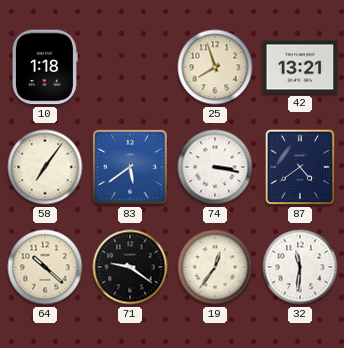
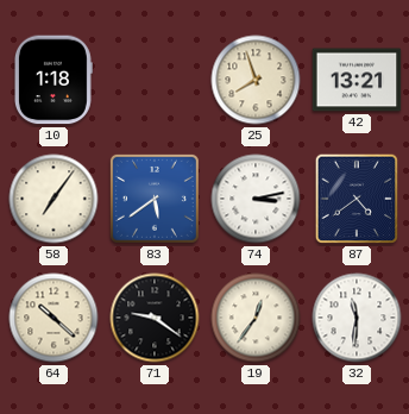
74: 3:17 -> 3:13
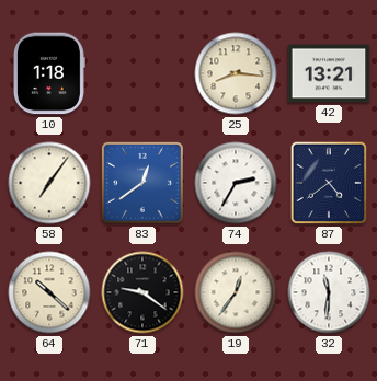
25: 7:57 -> 8:16
83: 5:39 -> 12:39
74: 3:13 -> 2:35
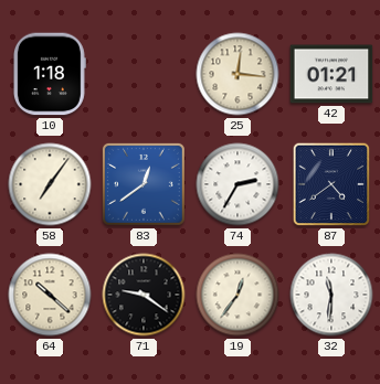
25: 8:16 -> 12:16
42: 13:21 -> 01:21
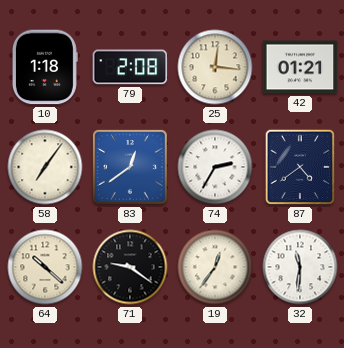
79: none -> 2:08
